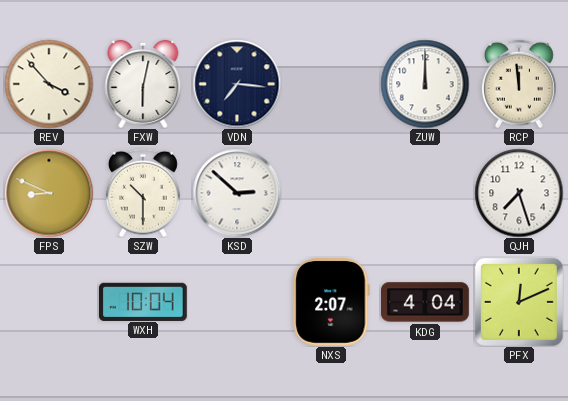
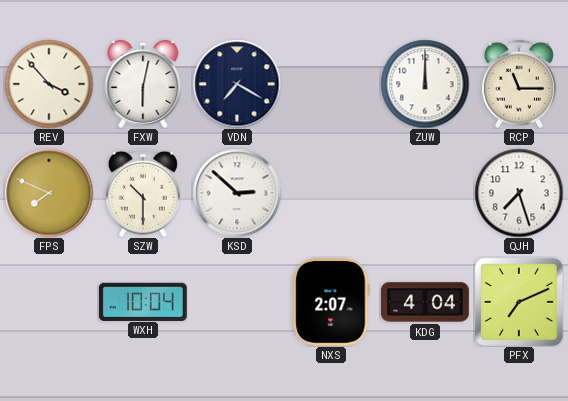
VDN: 7:16 -> 7:20
RCP: 11:59 -> 11:15
FPS: 8:49 -> 7:49
PFX: 12:11 -> 7:11
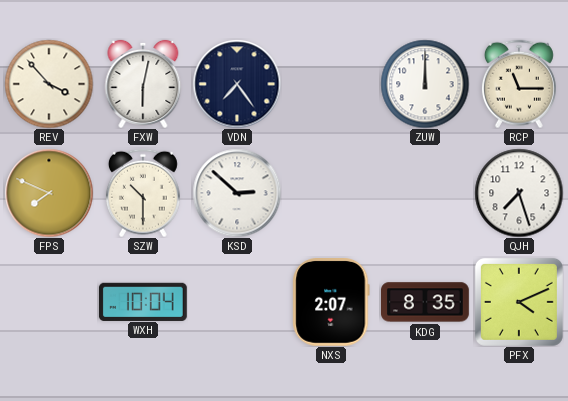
VDN: 7:20 -> 7:24
KDG: 4:04 -> 8:35
PFX: 7:11 -> 4:11
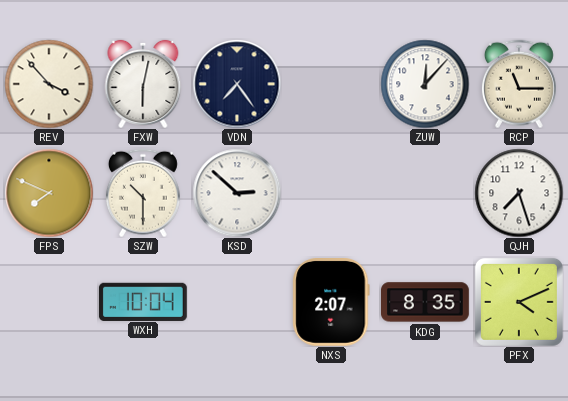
ZUW: 12:00 -> 12:07
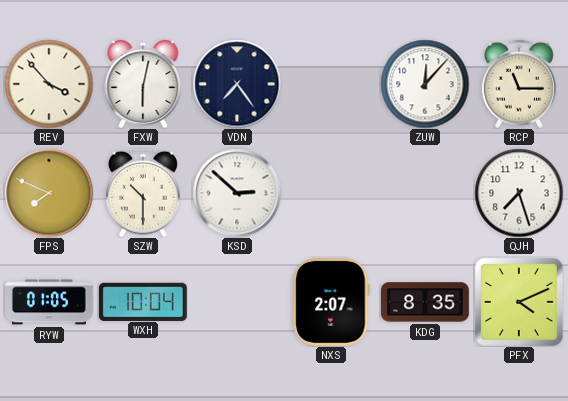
RYW: none -> 01:05
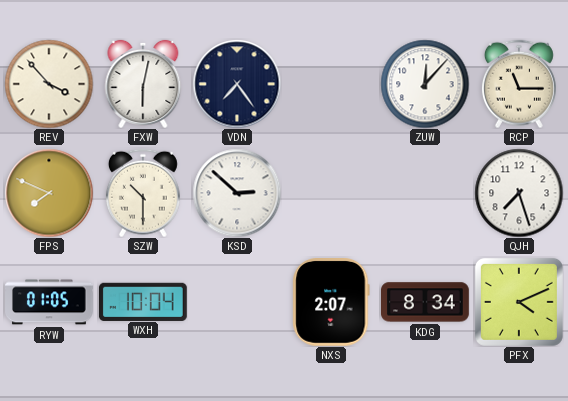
KDG: 8:35 -> 8:34
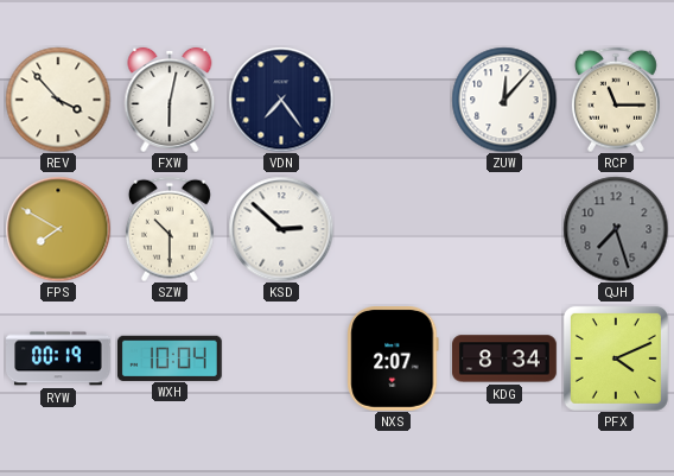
FPS: 7:49 -> 7:50
QJH dial: white -> grey
RYW: 01:05 -> 00:19
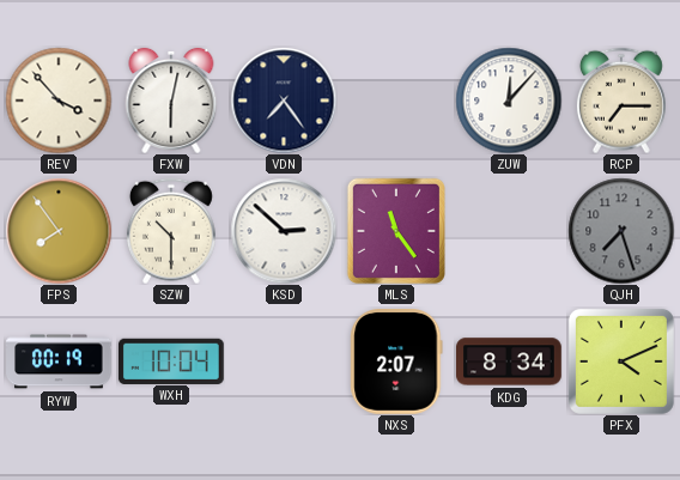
RCP: 11:15 -> 7:15
FPS: 7:50 -> 7:54
MLS: none -> 11:24
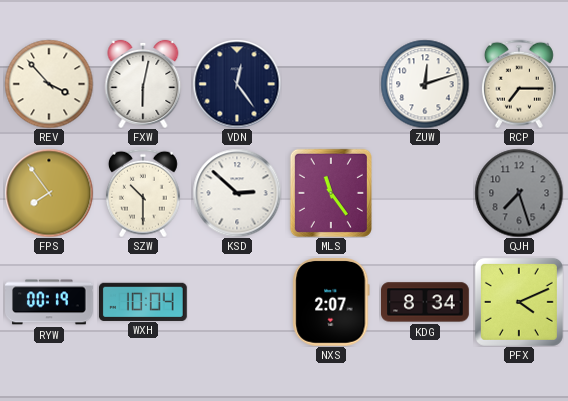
VDN: 7:24 -> 12:24
ZUW: 12:07 -> 12:12
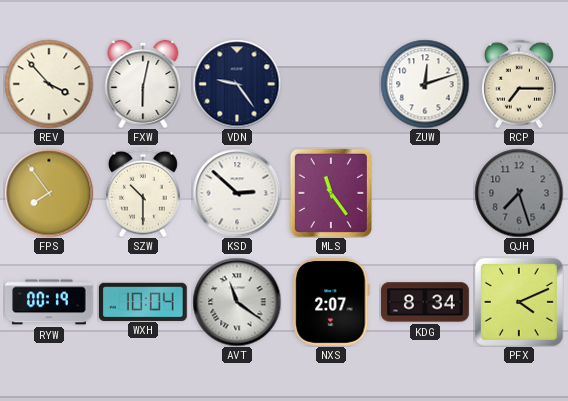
VDN: 12:24 -> 9:24
AVT: none -> 11:21
